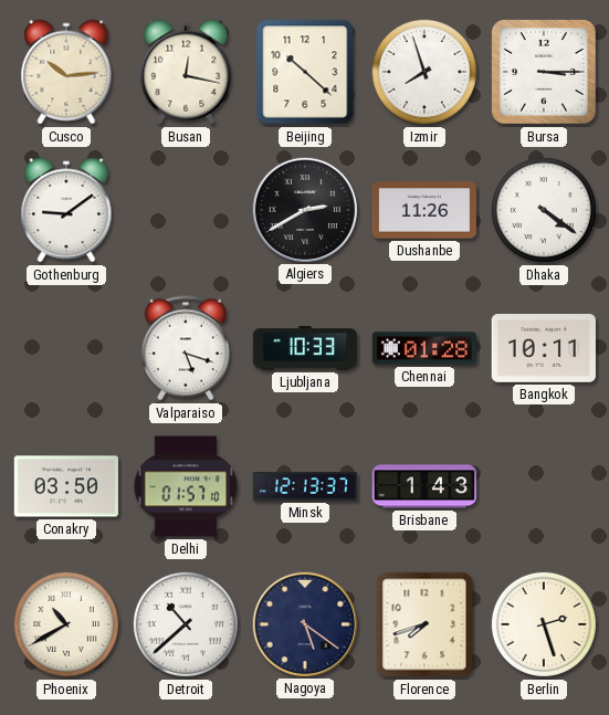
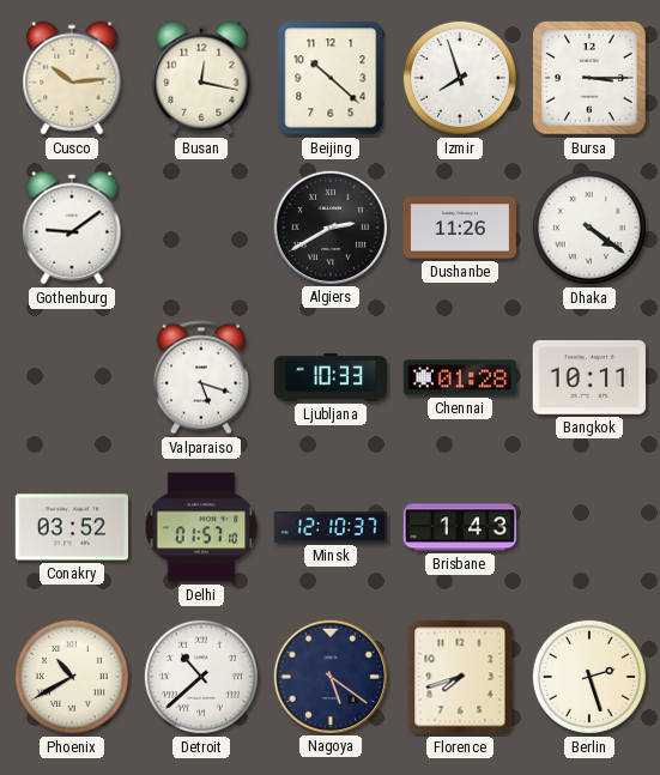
Conakry: 03:50 -> 03:52
Minsk: 12:13 -> 12:10
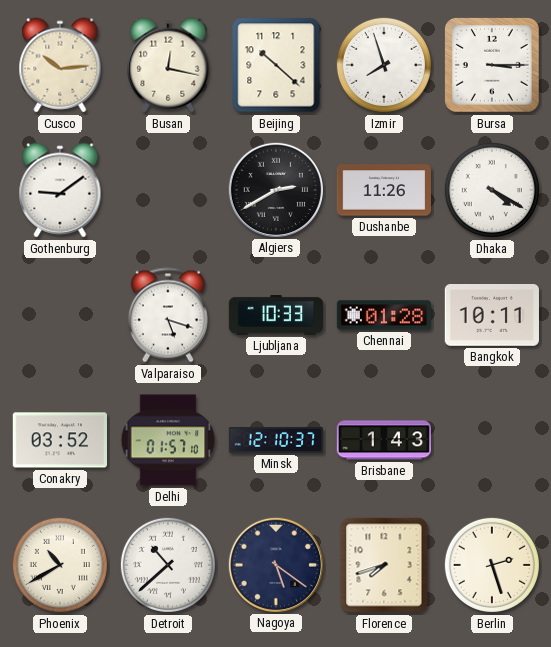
Dhaka: 4:21 -> 4:20
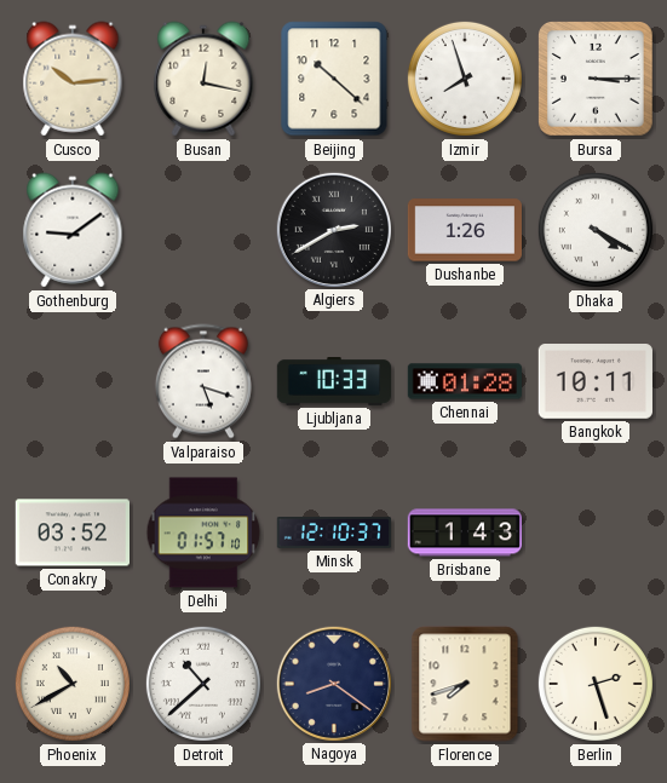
Dushanbe: 11:26 -> 1:26
Nagoya: 5:21 -> 8:21
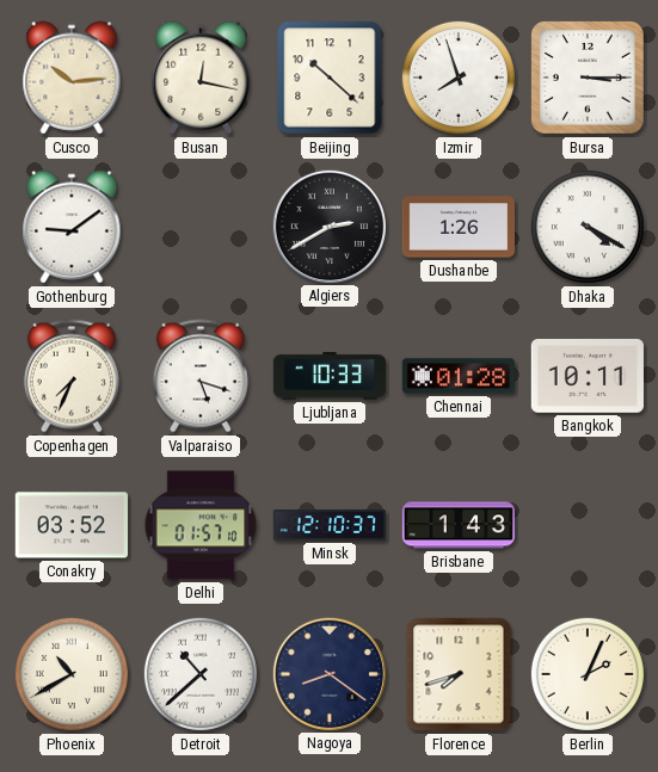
Copenhagen: none -> 7:34
Berlin: 2:27 -> 2:04
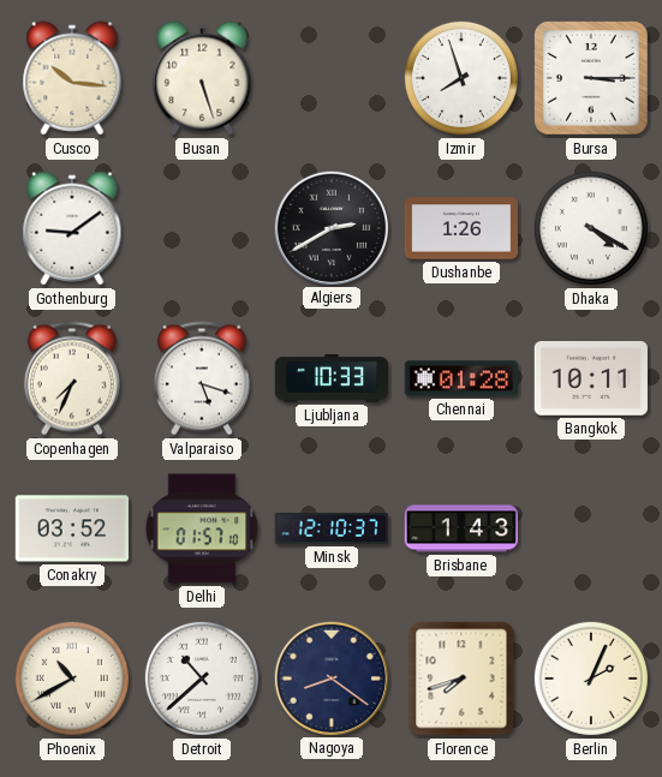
Cusco: 10:14 -> 10:16
Busan: 12:17 -> 5:27
Beijing: 10:22 -> none
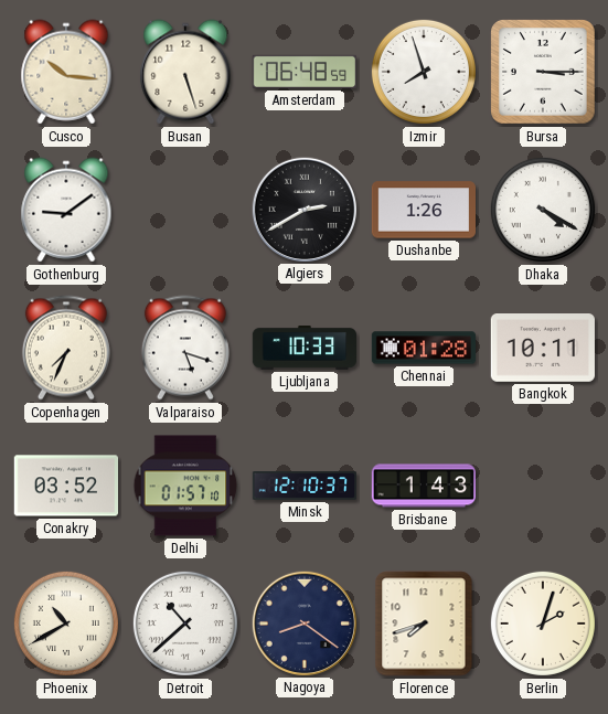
Amsterdam: none -> 06:48
Berlin: 2:04 -> 2:03
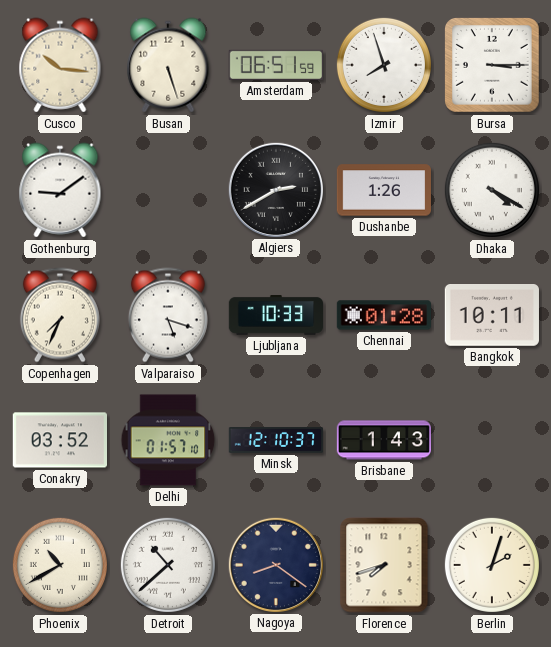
Amsterdam: 06:48 -> 06:51
